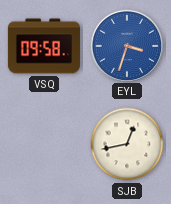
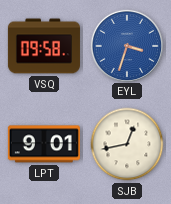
LPT: none -> 9:01
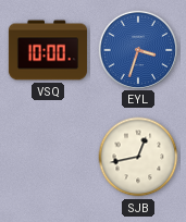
VSQ: 09:58 -> 10:00
LPT: 9:01 -> none
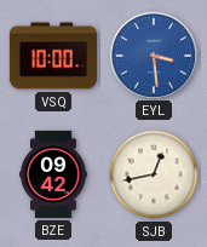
EYL: 3:33 -> 3:29
BZE: none -> 09:42
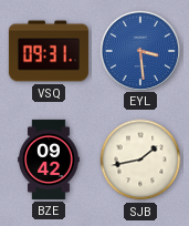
VSQ: 10:00 -> 09:31
SJB: 12:43 -> 1:43
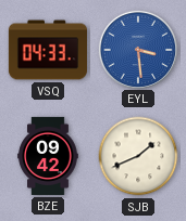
VSQ: 09:31 -> 04:33
SJB: 1:43 -> 1:41
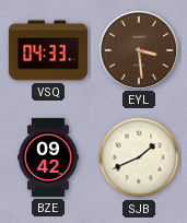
EYL dial: blue -> brown
